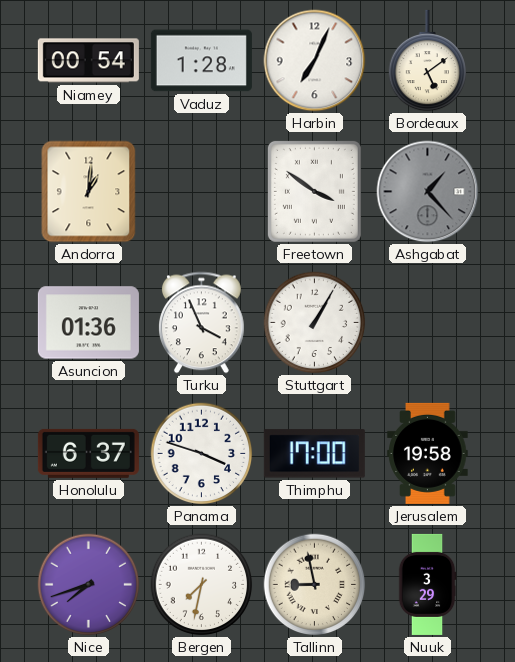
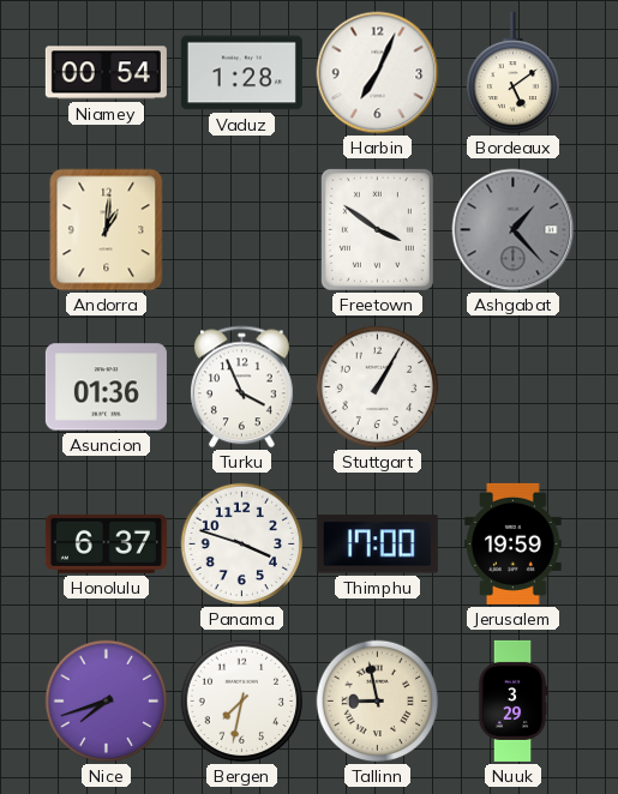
Jerusalem: 19:58 -> 19:59
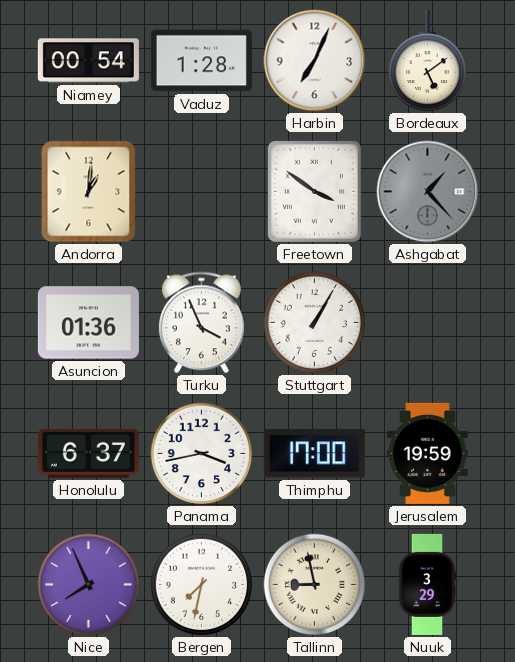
Panama: 3:48 -> 3:43
Nice: 7:42 -> 7:56
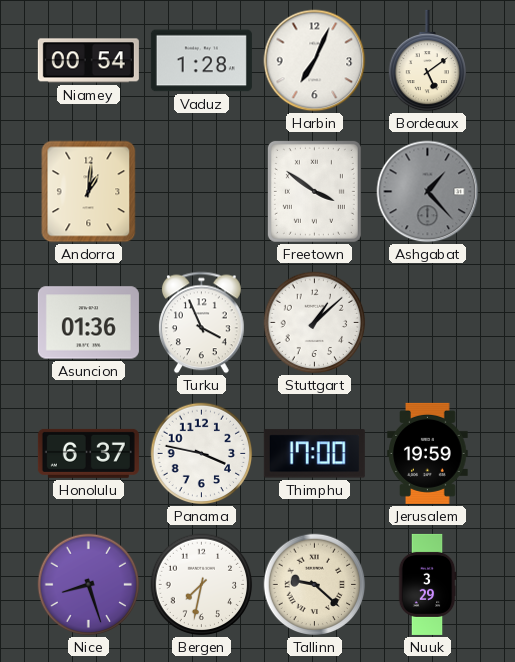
Stuttgart: 1:05 -> 1:08
Panama: 3:43 -> 3:47
Nice: 7:56 -> 8:27
Tallinn: 8:58 -> 9:22
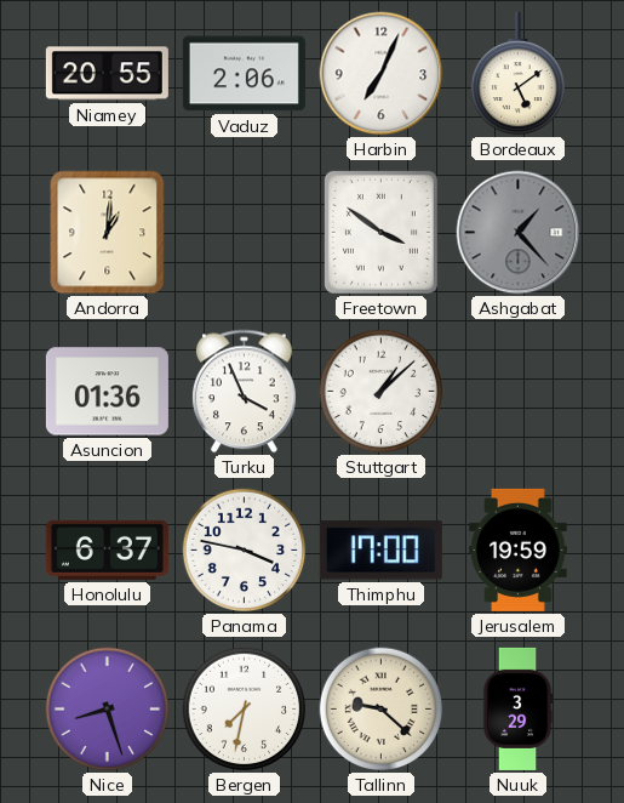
Niamey: 00:54 -> 20:55
Vaduz: 1:28 -> 2:06
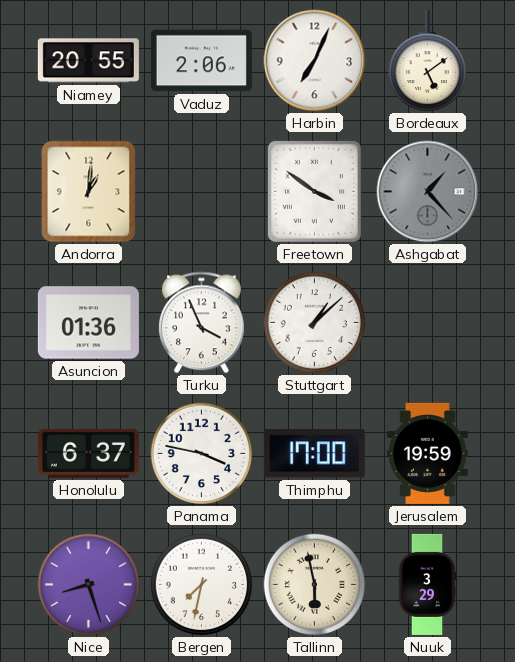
Tallinn: 9:22 -> 5:58
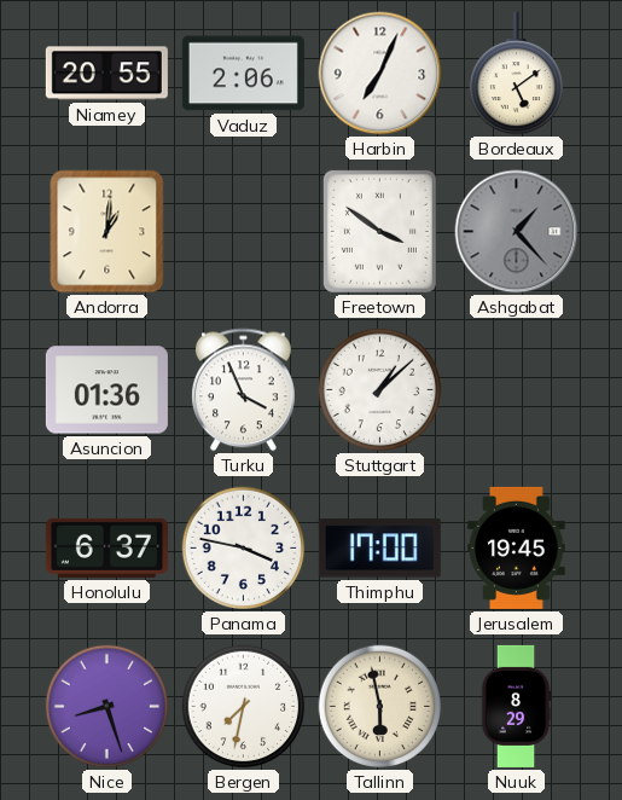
Jerusalem: 19:59 -> 19:45
Nuuk: 3:29 -> 8:29
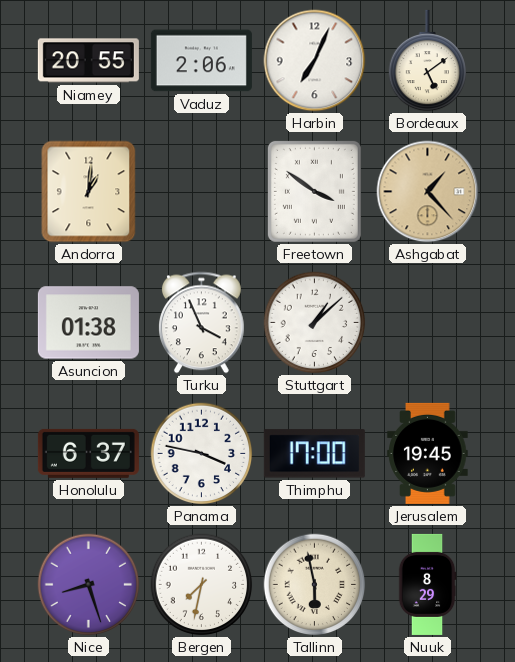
Ashgabat dial: grey -> champagne
Asuncion: 01:36 -> 01:38
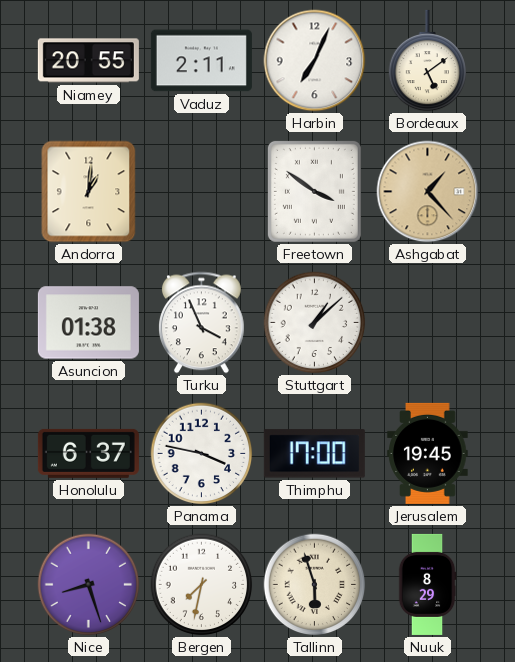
Vaduz: 2:06 -> 2:11
Tallinn: 5:58 -> 5:57
